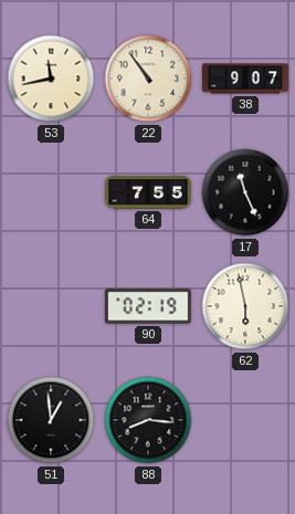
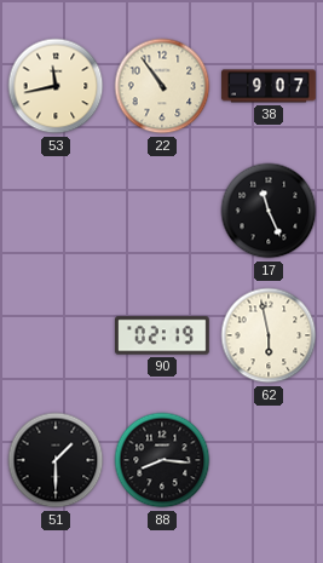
64: 7:55 -> none
51: 12:59 -> 1:30
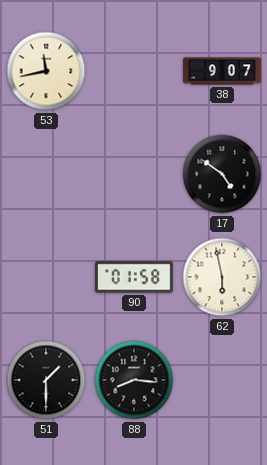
22: 10:54 -> none
17: 11:26 -> 4:51
90: 02:19 -> 01:58
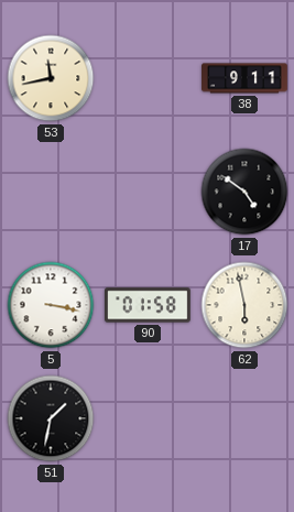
38: 9:07 -> 9:11
5: none -> 3:17
51: 1:30 -> 1:32
88: 8:16 -> none
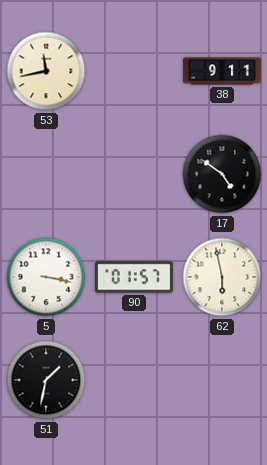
90: 01:58 -> 01:57
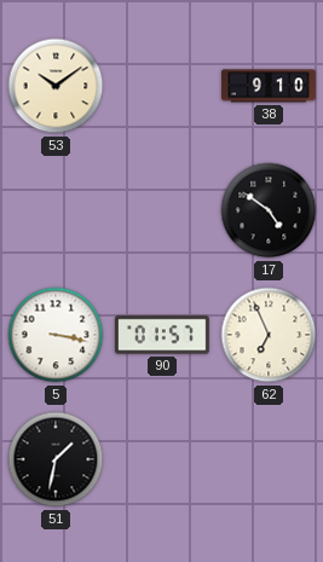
53: 11:43 -> 10:09
38: 9:11 -> 9:10
62: 5:58 -> 6:56
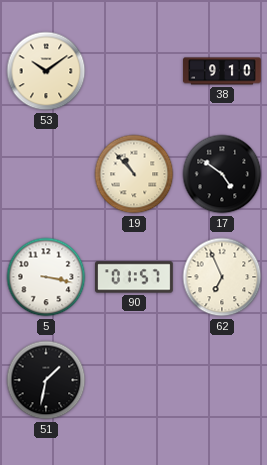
19: none -> 10:53
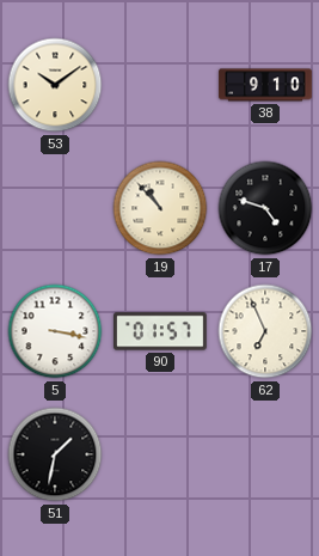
17: 4:51 -> 4:48
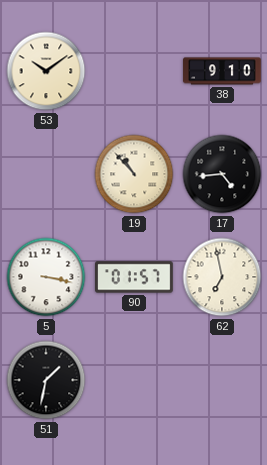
17: 4:48 -> 4:44
62: 6:56 -> 6:58
